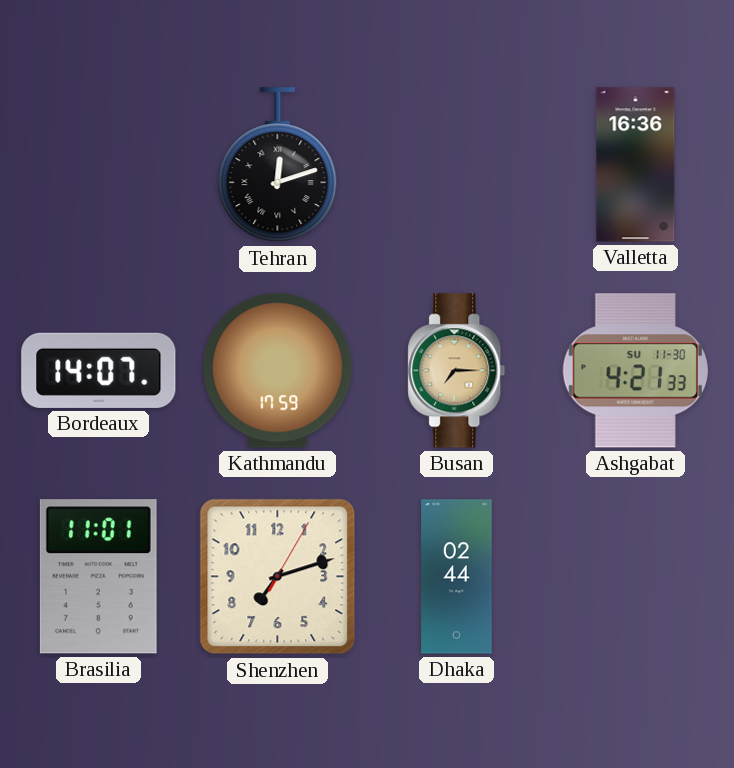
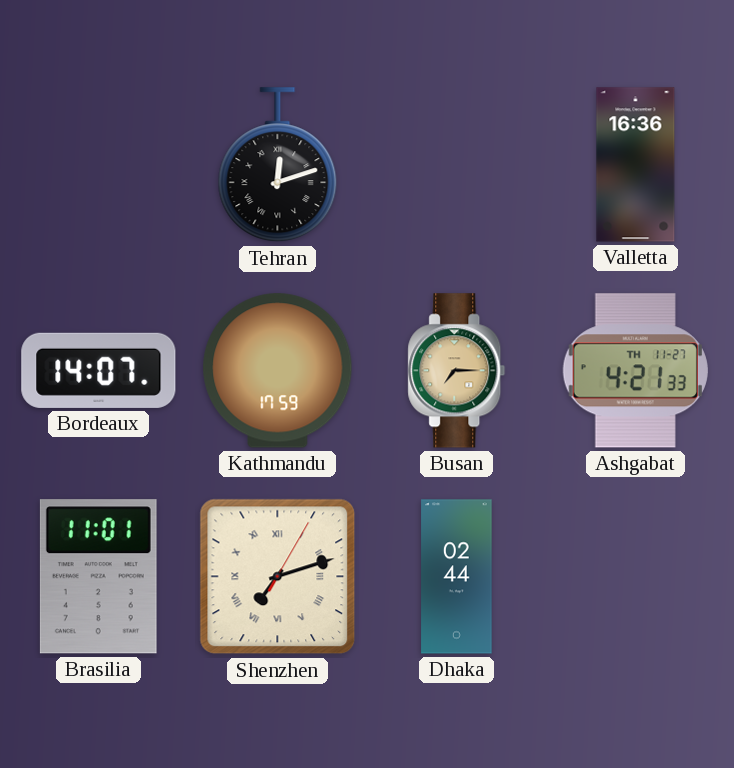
Ashgabat date: SU 11-30 -> TH 11-27
Shenzhen numerals: Arabic -> Roman
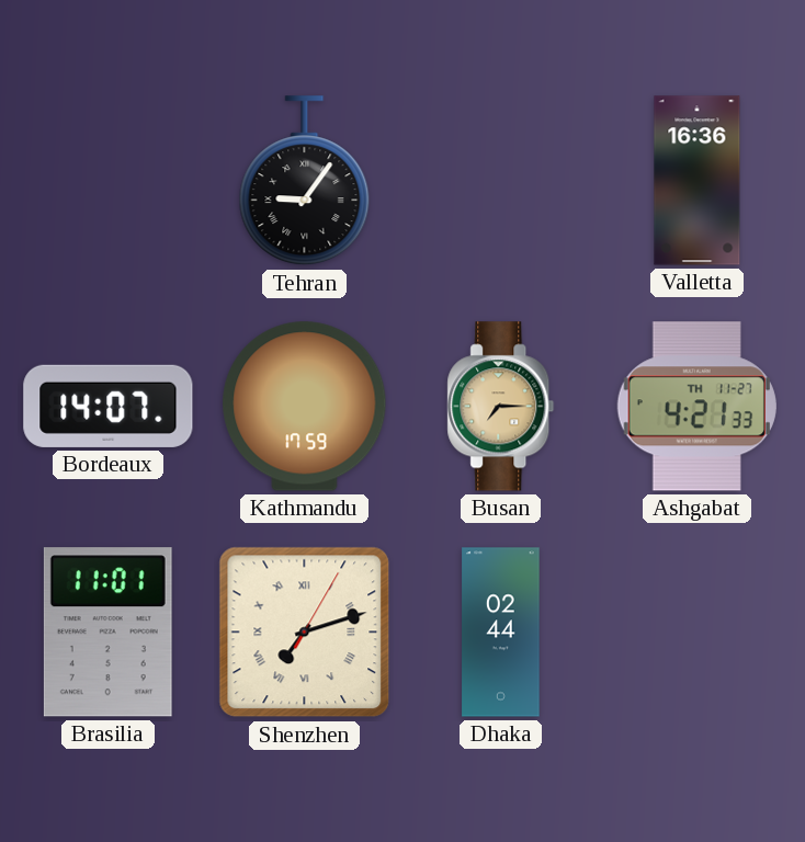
Tehran: 12:12 -> 9:06
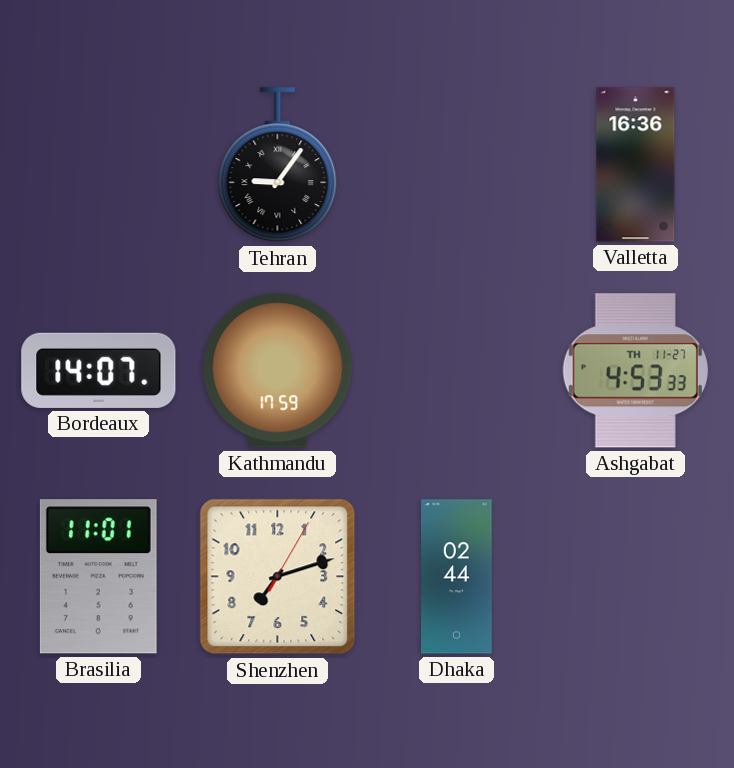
Busan: 7:15 -> none
Ashgabat: 4:21 -> 4:53
Shenzhen numerals: Roman -> Arabic
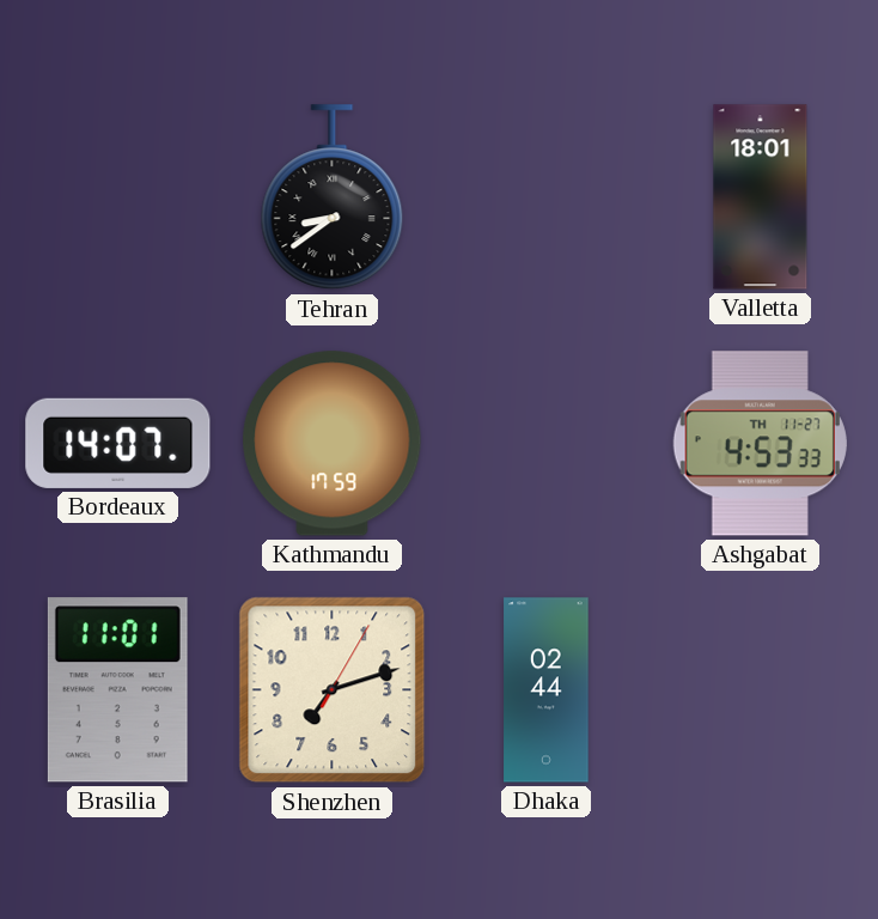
Tehran: 9:06 -> 8:39
Valletta: 16:36 -> 18:01
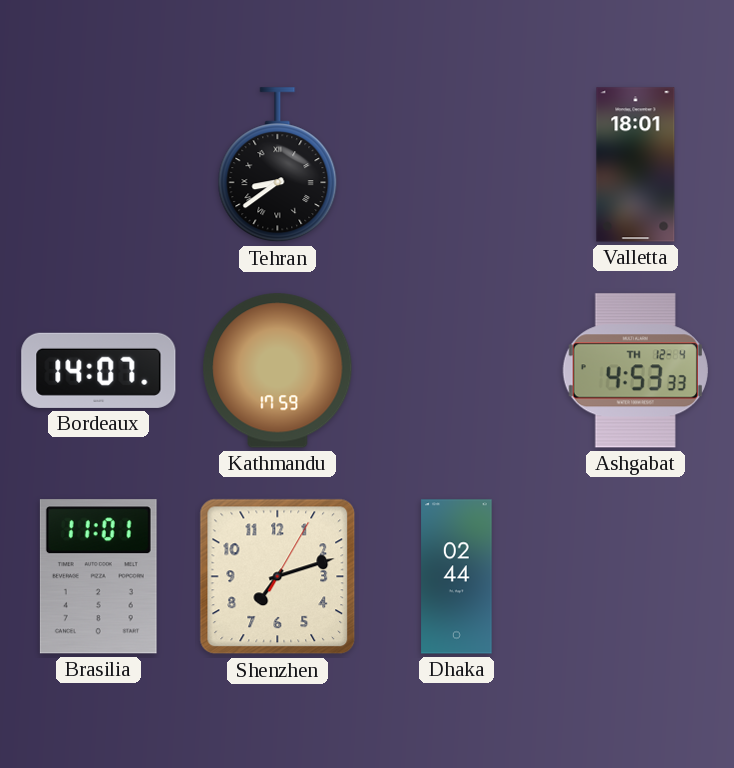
Ashgabat date: TH 11-27 -> TH 12-4
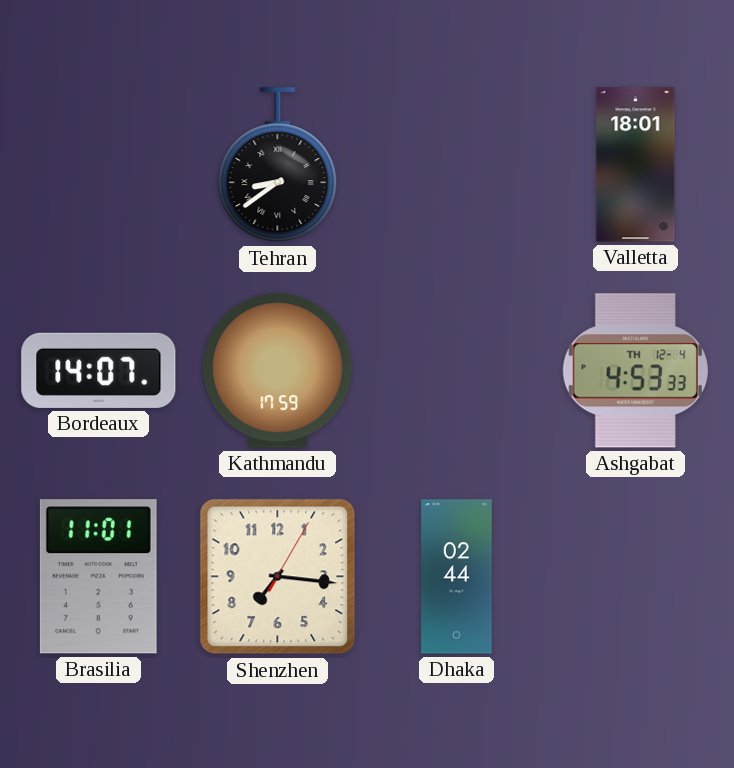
Shenzhen: 7:12 -> 7:16
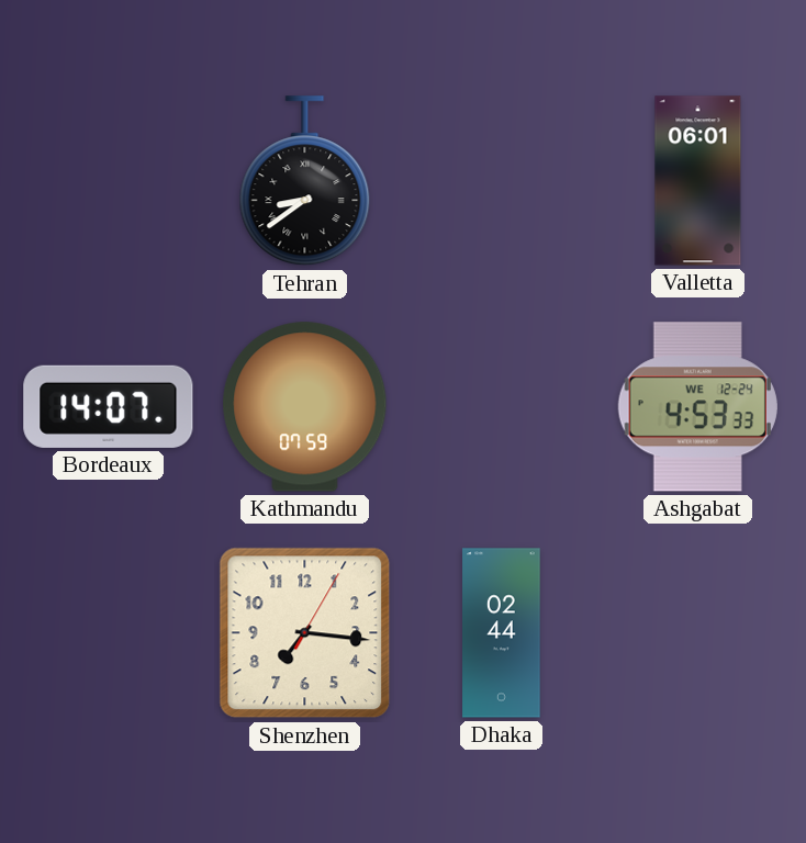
Valletta: 18:01 -> 06:01
Kathmandu: 17:59 -> 07:59
Ashgabat date: TH 12-4 -> WE 12-24
Brasilia: 11:01 -> none
